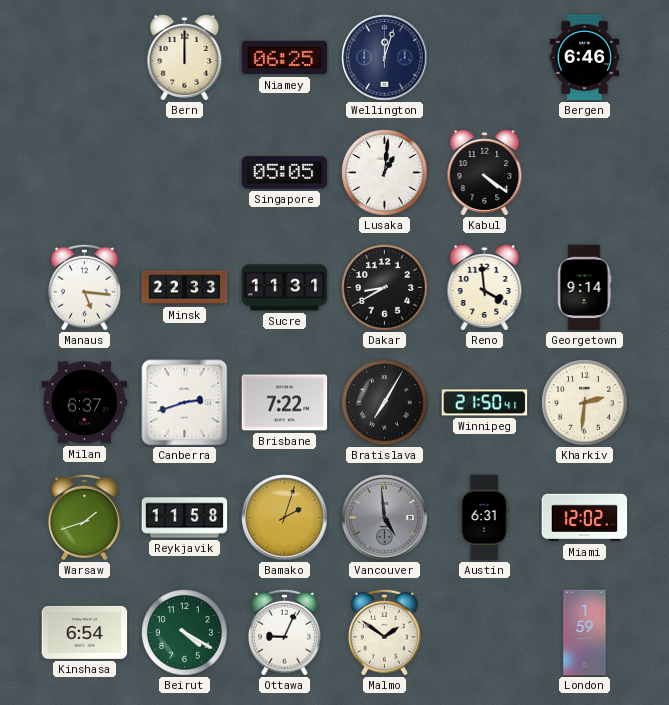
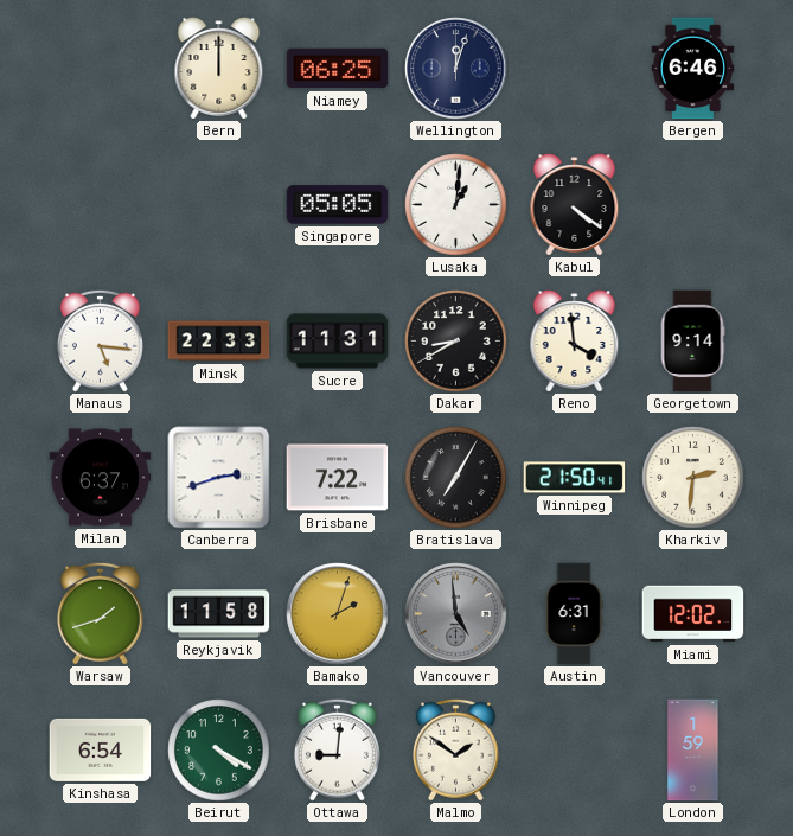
Ottawa: 9:04 -> 9:01
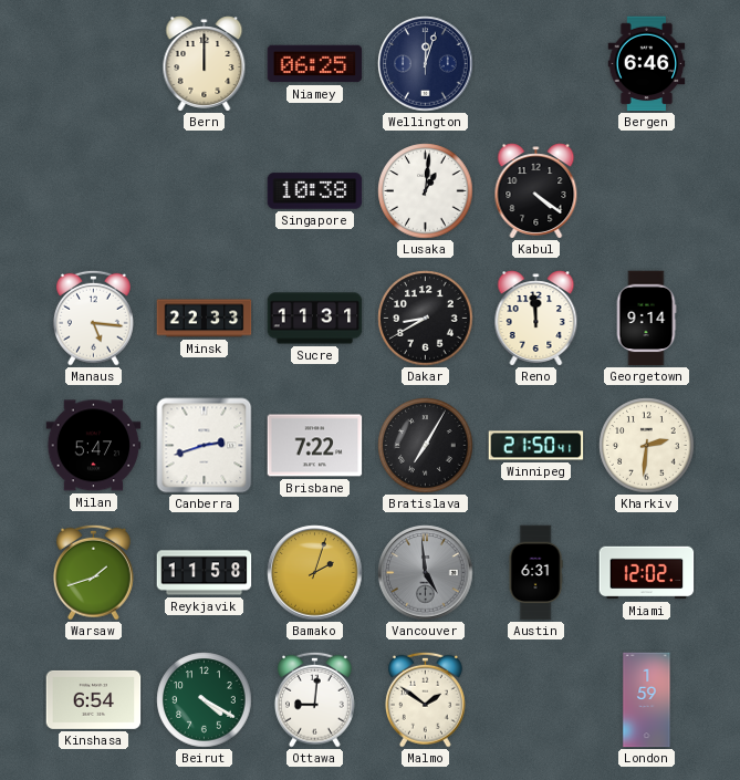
Singapore: 05:05 -> 10:38
Reno: 3:59 -> 11:59
Milan: 6:37 -> 5:47
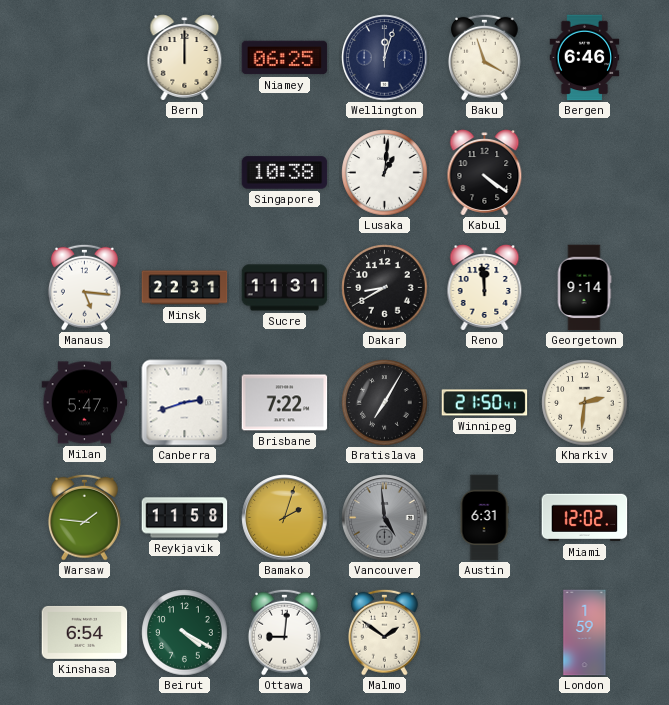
Baku: none -> 3:57
Minsk: 22:33 -> 22:31
Warsaw: 1:42 -> 1:46
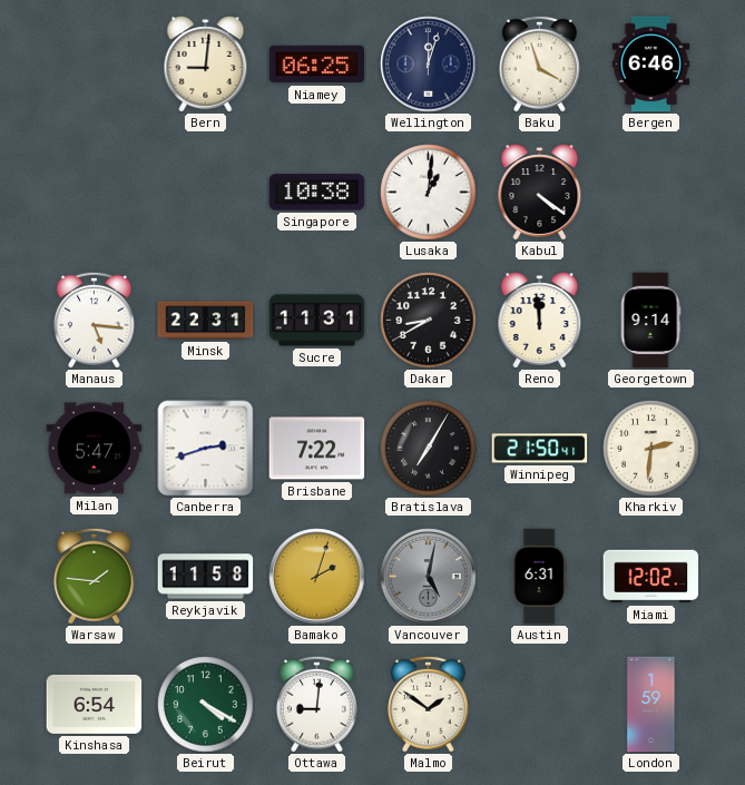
Bern: 12:00 -> 9:01
Vancouver: 4:59 -> 5:02
